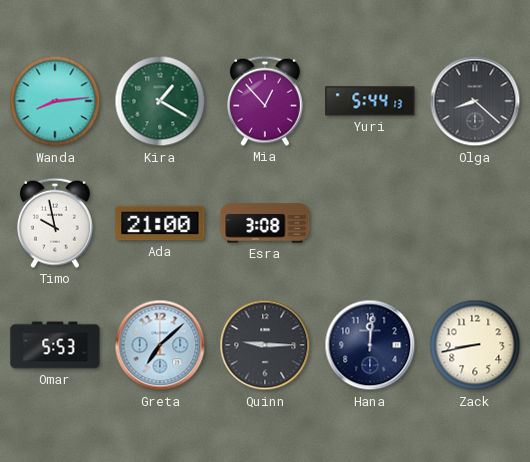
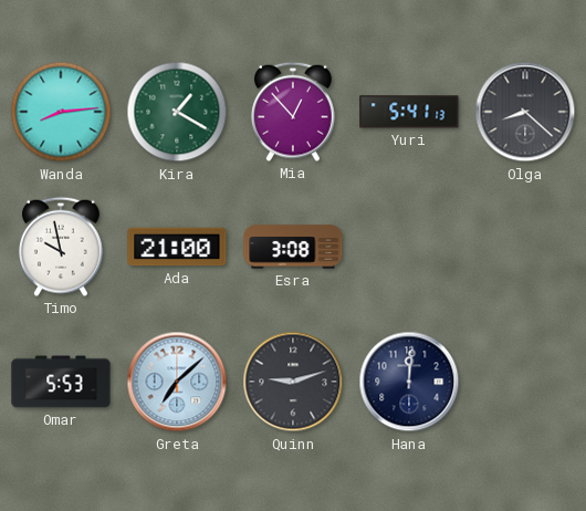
Yuri: 5:44 -> 5:41
Quinn: 9:15 -> 9:12
Zack: 8:43 -> none
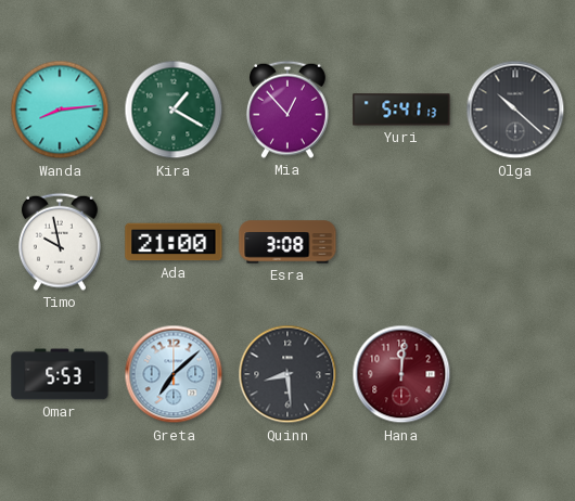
Olga: 8:22 -> 10:22
Quinn: 9:12 -> 8:29
Hana dial: navy -> burgundy
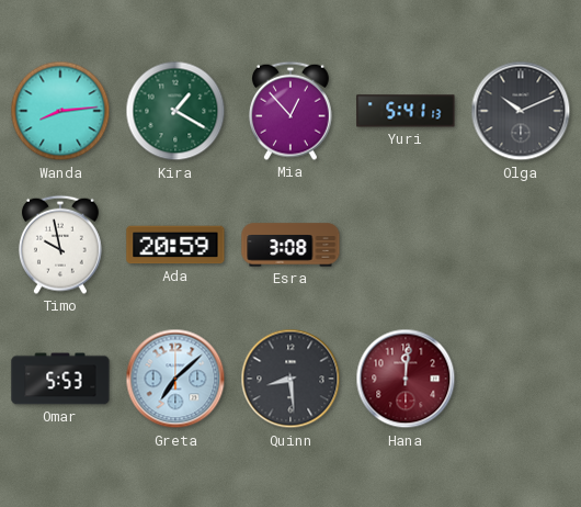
Olga: 10:22 -> 10:11
Ada: 21:00 -> 20:59
